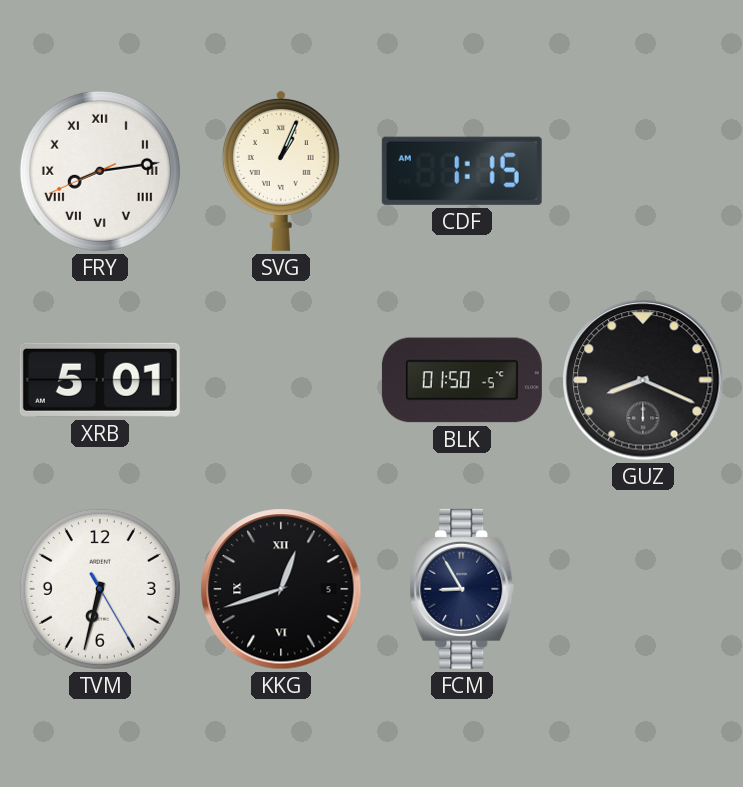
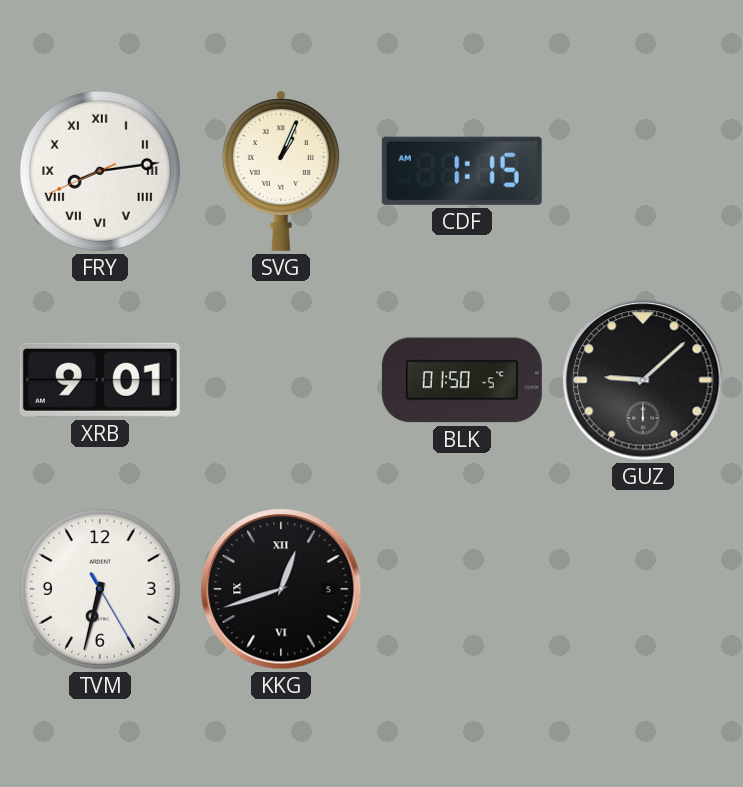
XRB: 5:01 -> 9:01
GUZ: 8:19 -> 9:08
FCM: 8:55 -> none
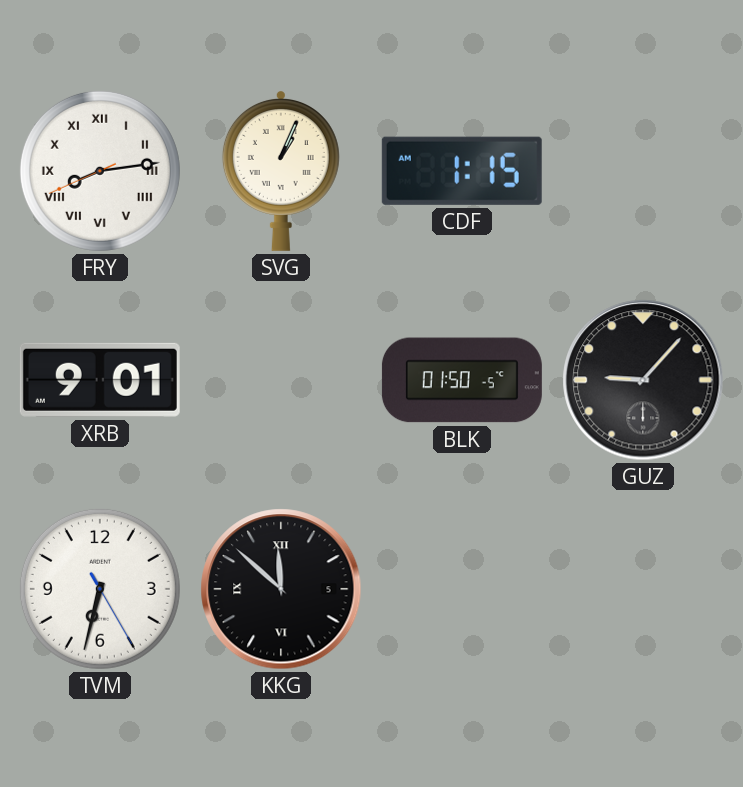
GUZ: 9:08 -> 9:07
KKG: 12:42 -> 11:52
